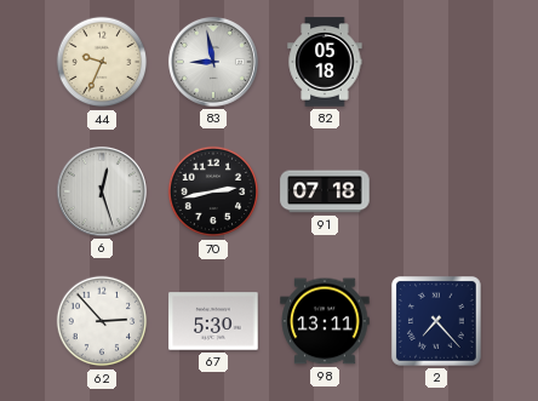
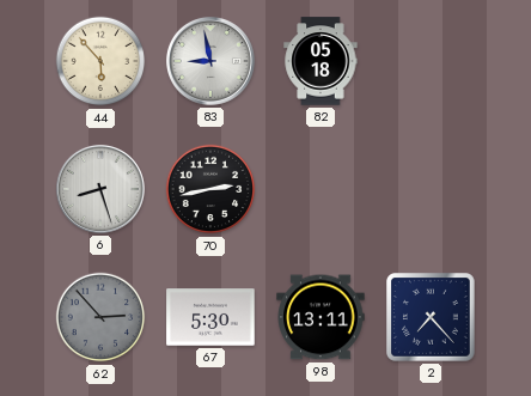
44: 9:34 -> 5:53
6: 12:27 -> 8:27
91: 07:18 -> none
62 dial: white -> grey
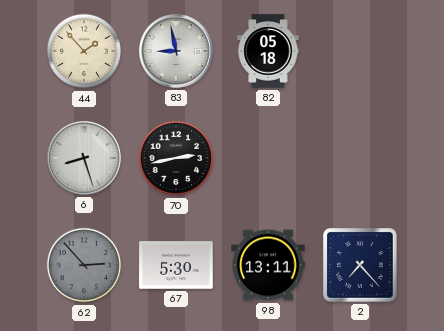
44: 5:53 -> 1:53
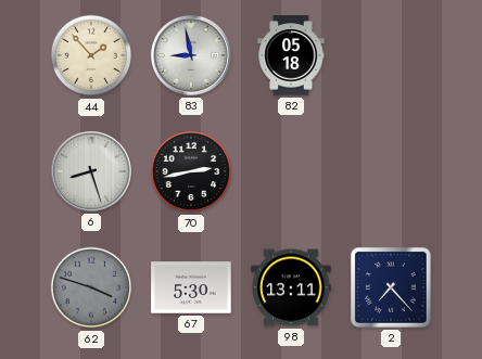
62: 2:53 -> 3:48
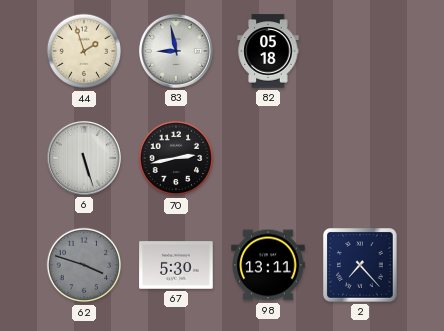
44: 1:53 -> 1:57
6: 8:27 -> 5:27
